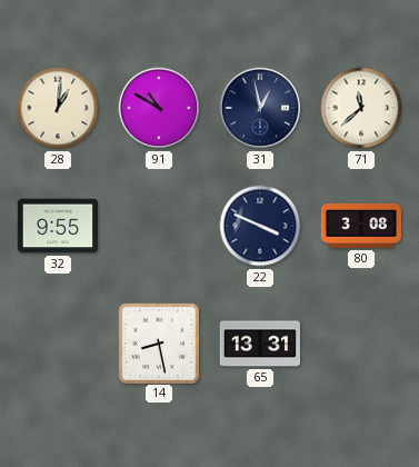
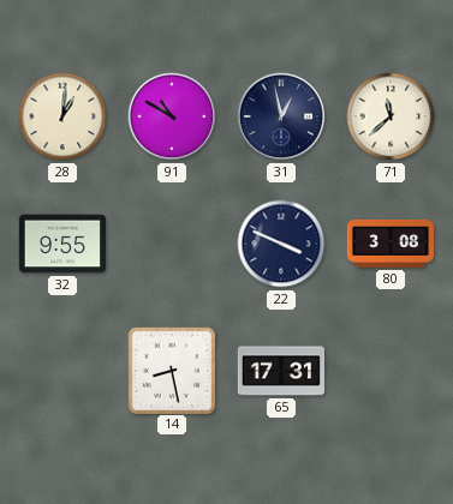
65: 13:31 -> 17:31
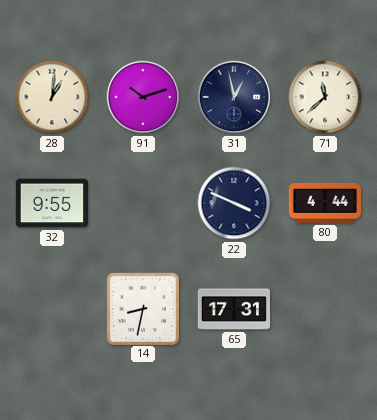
91: 10:50 -> 10:12
80: 3:08 -> 4:44
14: 8:28 -> 8:32
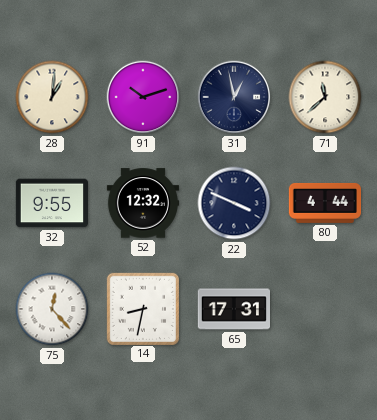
52: none -> 12:32
75: none -> 12:23
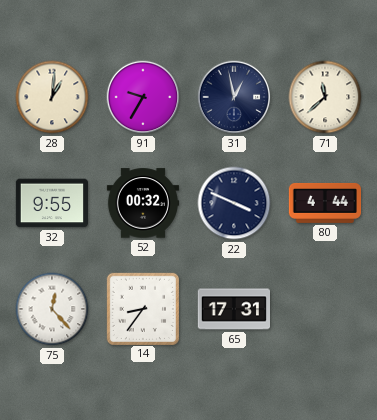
91: 10:12 -> 9:35
52: 12:32 -> 00:32
14: 8:32 -> 8:36
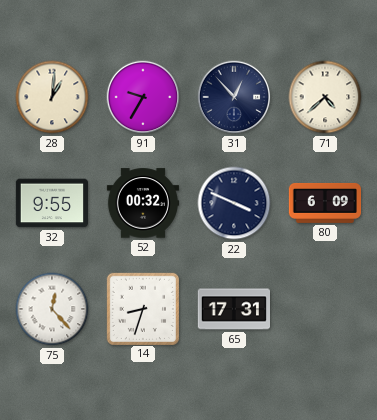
31: 12:58 -> 12:53
71: 11:38 -> 4:38
80: 4:44 -> 6:09
14: 8:36 -> 8:33
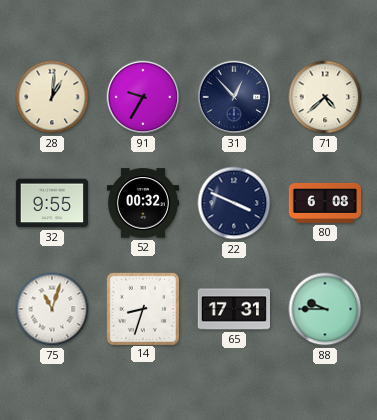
80: 6:09 -> 6:08
75: 12:23 -> 11:03
88: none -> 9:45
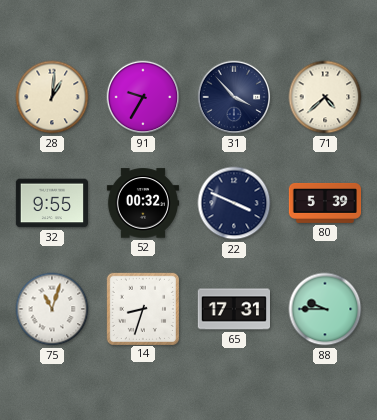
31: 12:53 -> 3:53
80: 6:08 -> 5:39
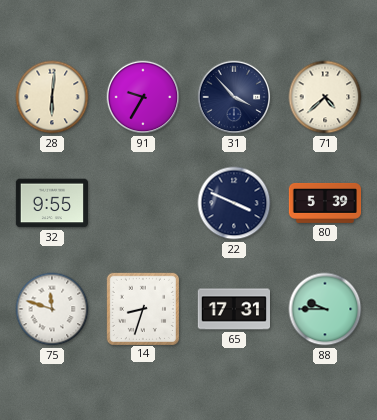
28: 1:01 -> 6:01
52: 00:32 -> none
75: 11:03 -> 11:48
